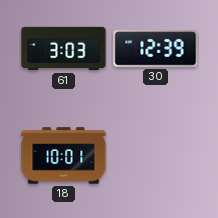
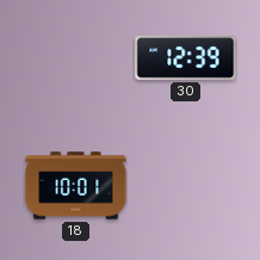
61: 3:03 -> none
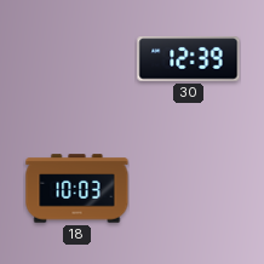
18: 10:01 -> 10:03
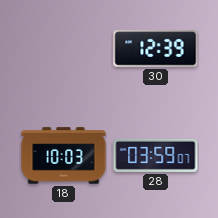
28: none -> 03:59
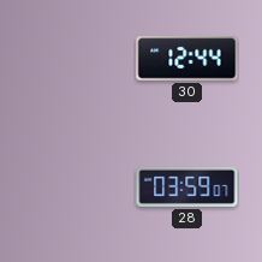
30: 12:39 -> 12:44
18: 10:03 -> none
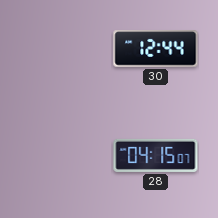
28: 03:59 -> 04:15
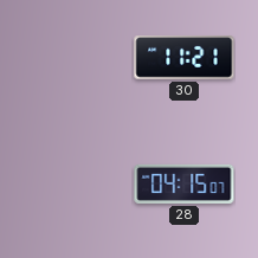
30: 12:44 -> 11:21
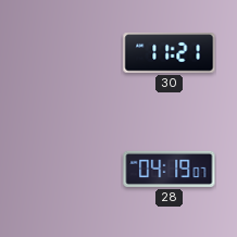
28: 04:15 -> 04:19
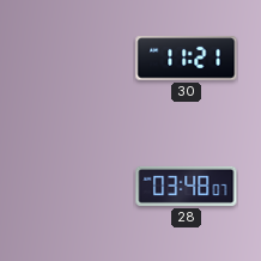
28: 04:19 -> 03:48
